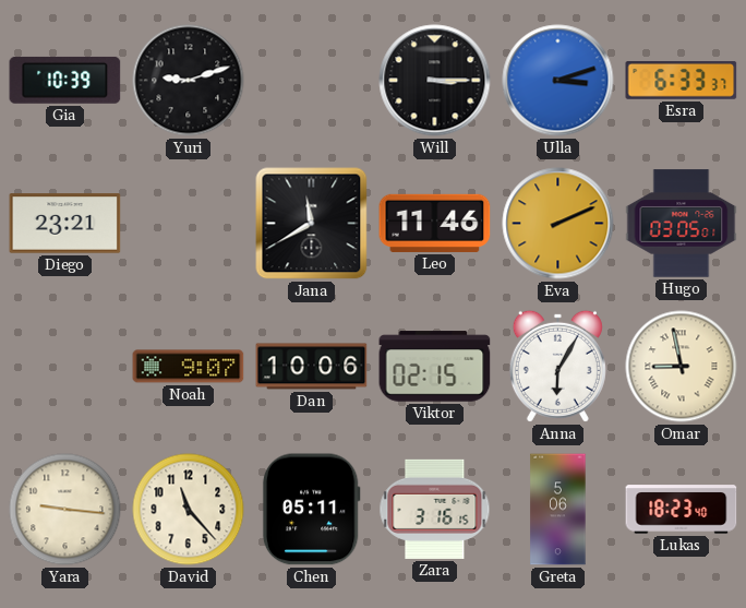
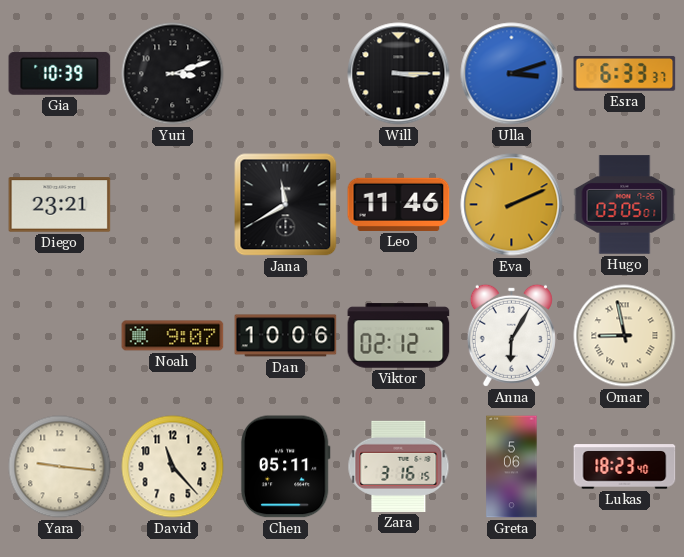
Yuri: 9:12 -> 3:12
Viktor: 02:15 -> 02:12
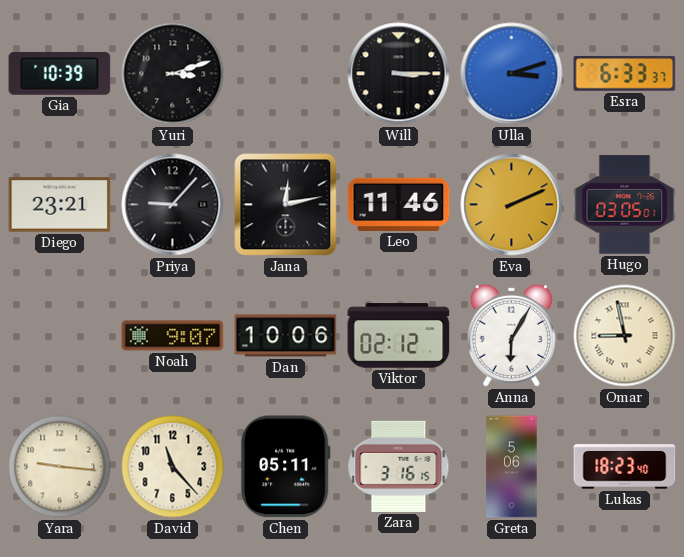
Priya: none -> 9:07
Jana: 11:40 -> 12:13
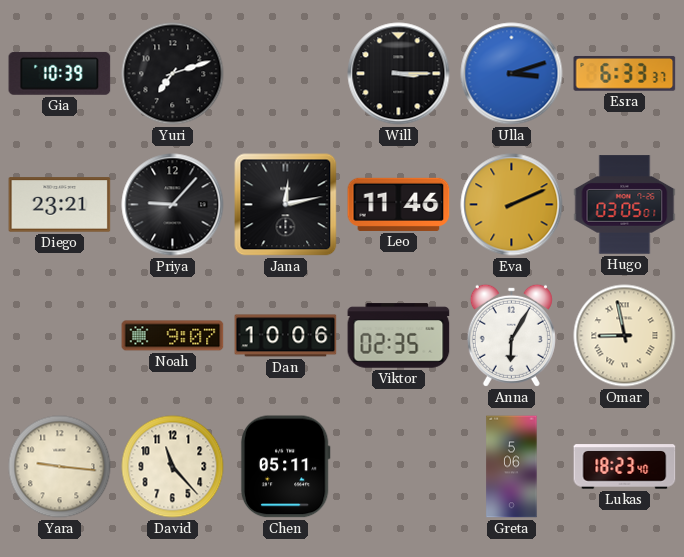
Yuri: 3:12 -> 7:12
Viktor: 02:12 -> 02:35
Zara: 3:16 -> none
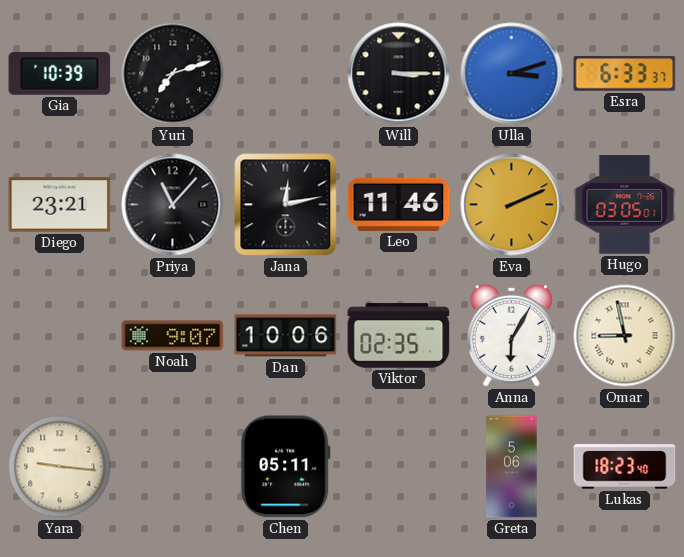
Priya: 9:07 -> 11:07
David: 11:23 -> none
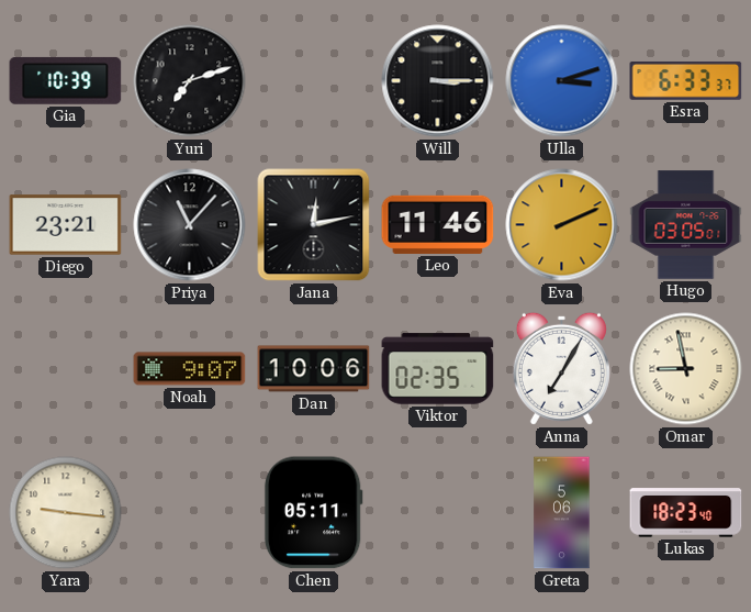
Anna: 6:05 -> 7:05
